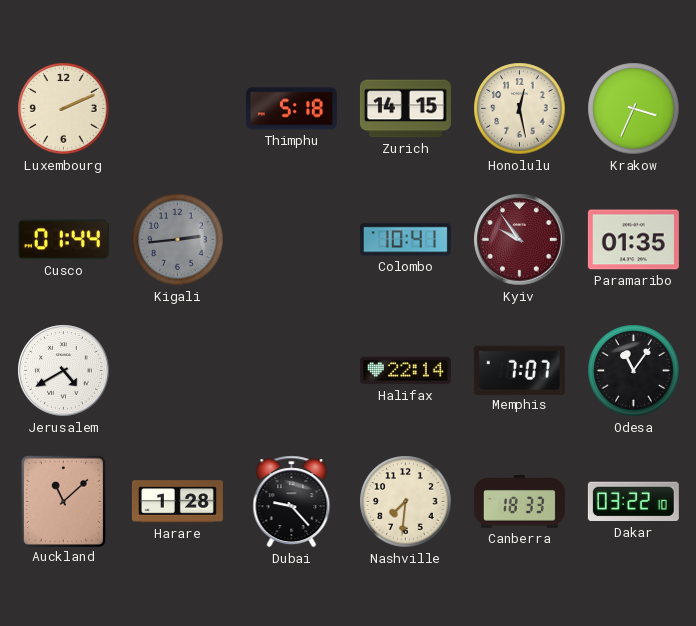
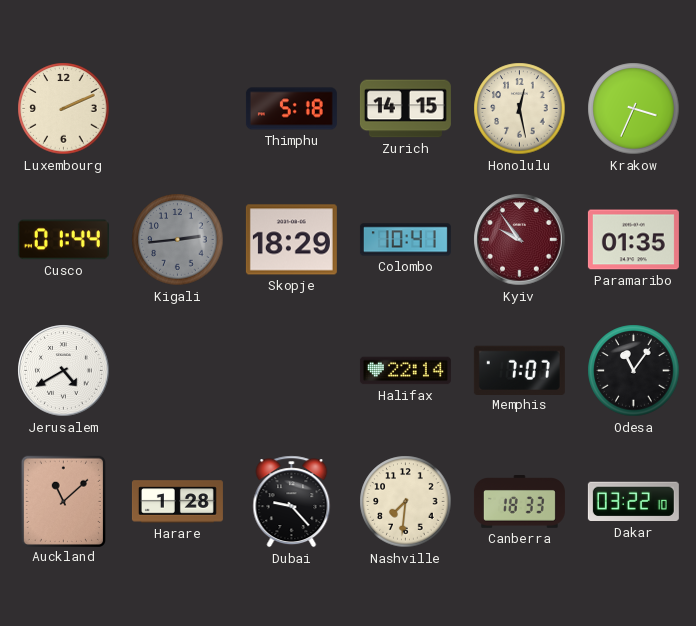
Skopje: none -> 18:29
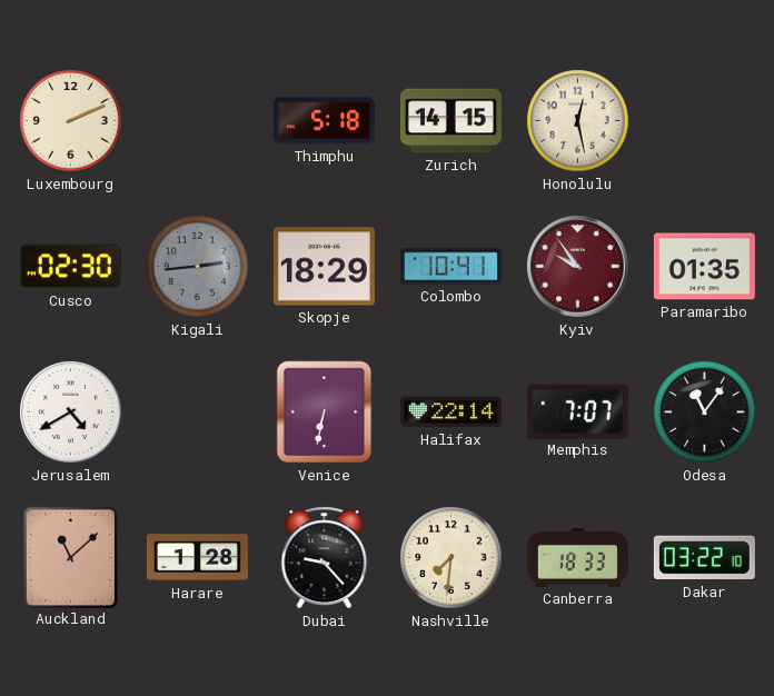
Krakow: 3:34 -> none
Cusco: 01:44 -> 02:30
Venice: none -> 6:32
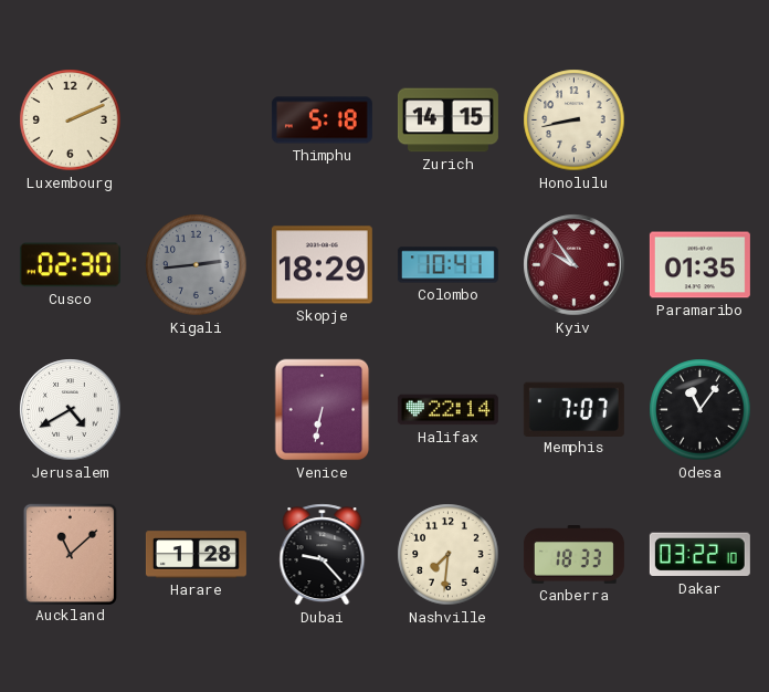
Honolulu: 12:28 -> 8:43
